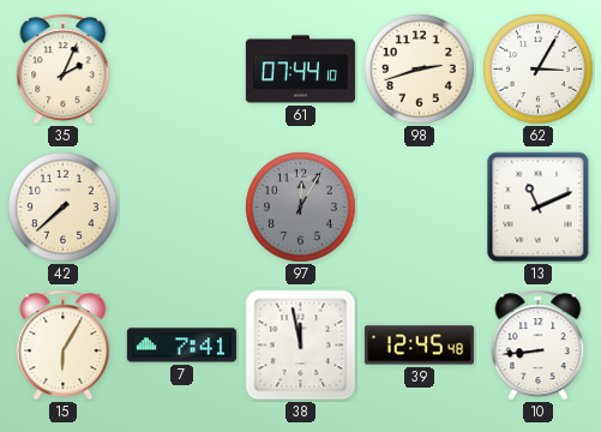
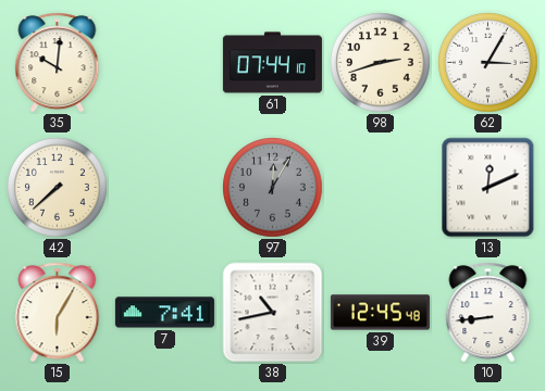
35: 2:04 -> 10:01
13: 11:11 -> 12:11
38: 11:58 -> 10:43
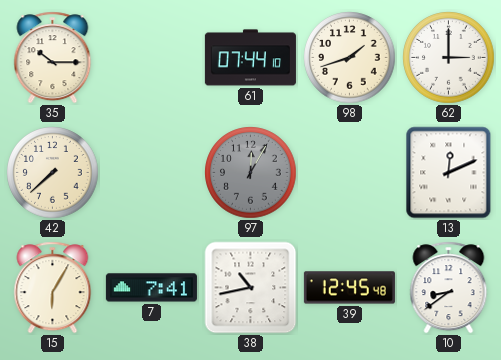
35: 10:01 -> 10:15
98: 2:42 -> 1:42
62: 3:05 -> 3:00
10: 8:44 -> 8:39
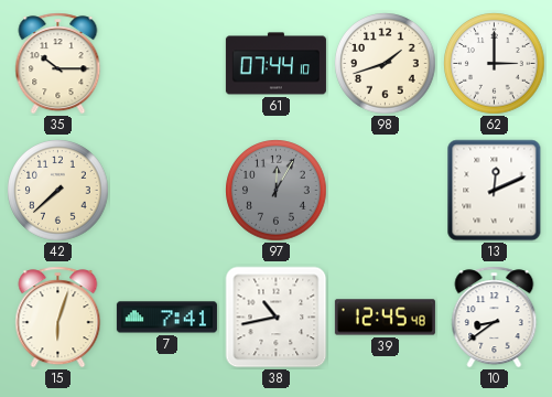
15: 6:05 -> 6:03
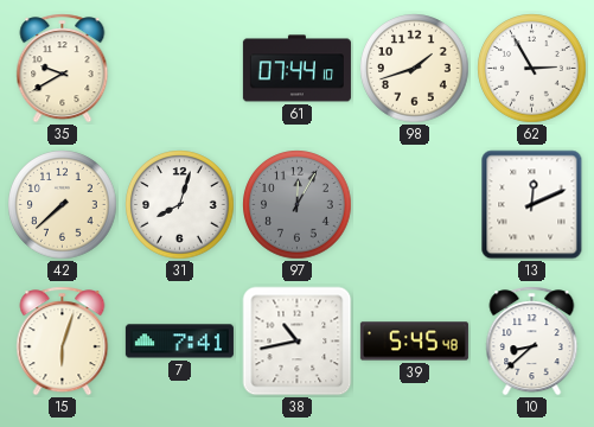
35: 10:15 -> 9:40
62: 3:00 -> 2:55
31: none -> 8:03
39: 12:45 -> 5:45
10: 8:39 -> 8:38
